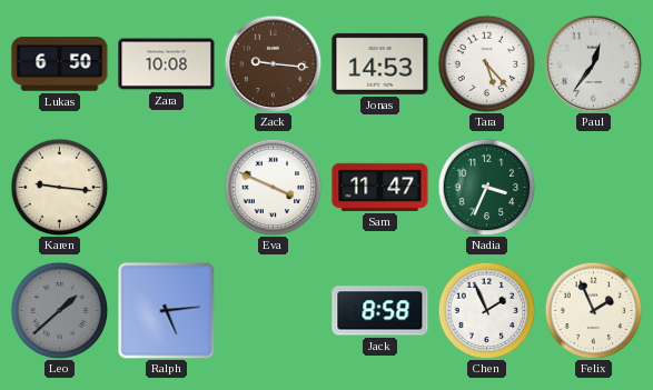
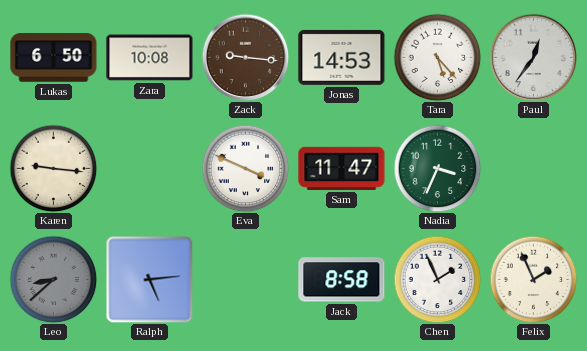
Leo: 1:38 -> 8:38
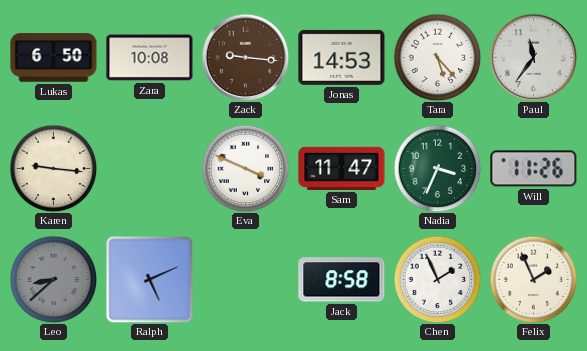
Paul: 12:36 -> 11:36
Will: none -> 11:26
Ralph: 5:14 -> 5:11
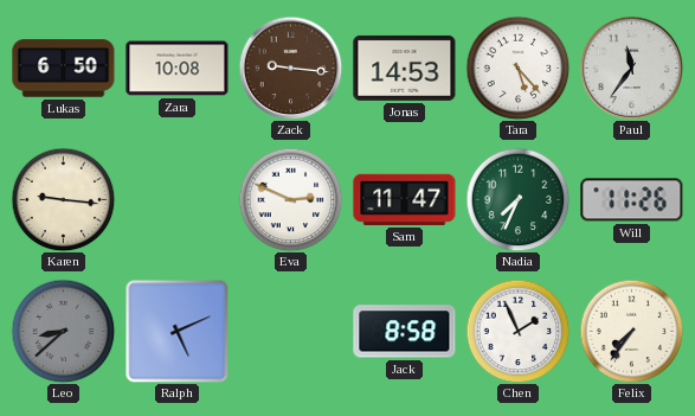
Eva: 3:49 -> 2:49
Nadia: 3:34 -> 7:34
Felix: 1:56 -> 7:36
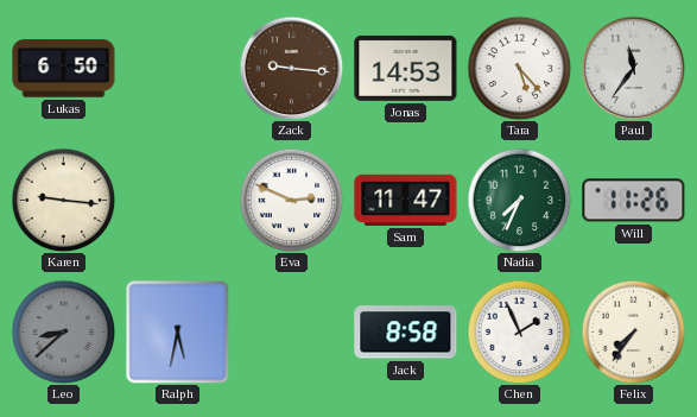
Zara: 10:08 -> none
Ralph: 5:11 -> 5:32
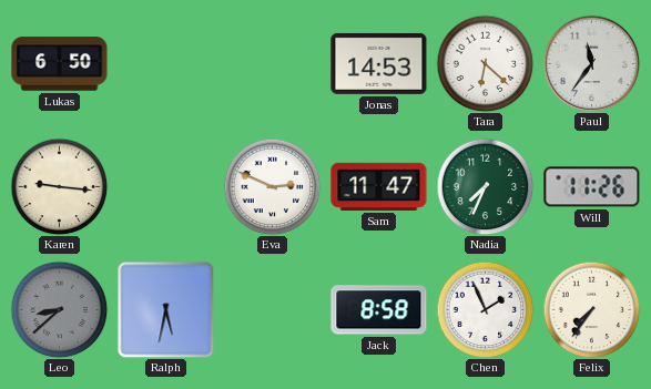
Zack: 9:16 -> none
Tara: 5:23 -> 6:22
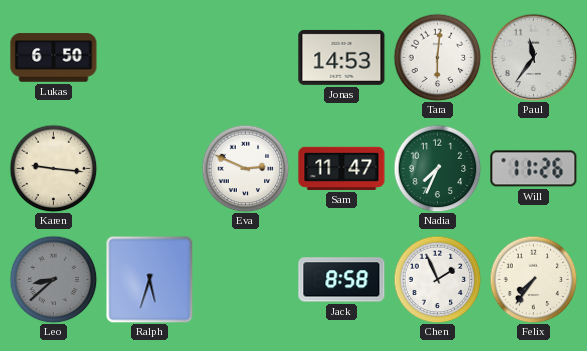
Tara: 6:22 -> 6:01
Ralph: 5:32 -> 5:33
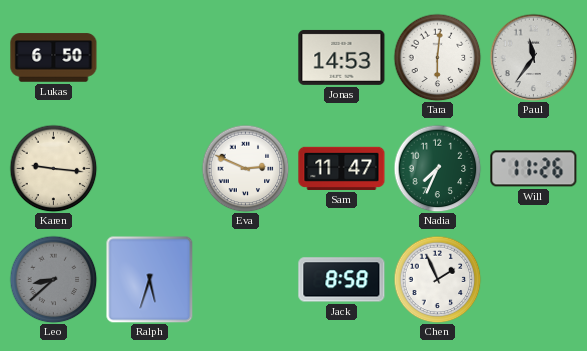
Felix: 7:36 -> none
